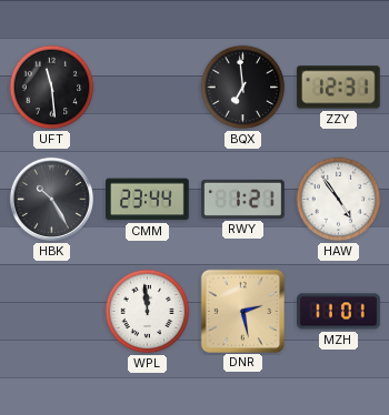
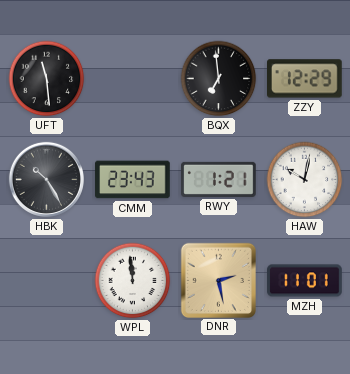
ZZY: 12:31 -> 12:29
CMM: 23:44 -> 23:43
HAW: 4:54 -> 10:02
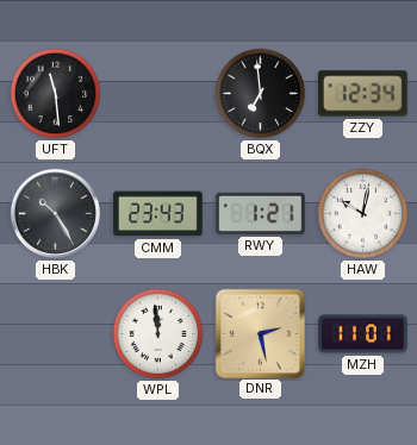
ZZY: 12:29 -> 12:34
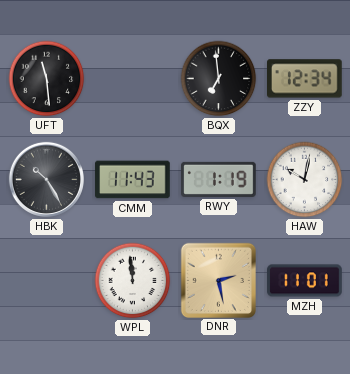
CMM: 23:43 -> 11:43
RWY: 1:21 -> 1:19
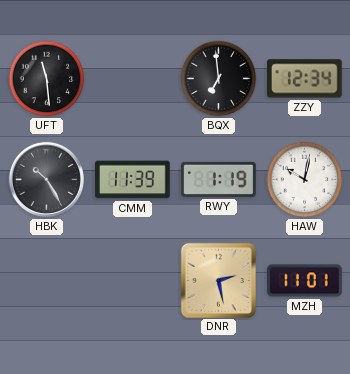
CMM: 11:43 -> 11:39
WPL: 11:59 -> none
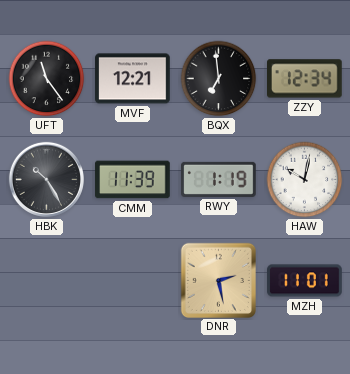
UFT: 11:29 -> 11:24
MVF: none -> 12:21
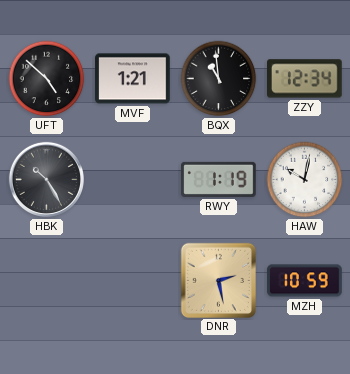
UFT: 11:24 -> 4:52
MVF: 12:21 -> 1:21
BQX: 6:59 -> 10:59
CMM: 11:39 -> none
MZH: 11:01 -> 10:59
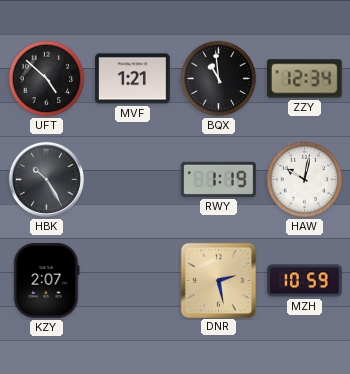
KZY: none -> 2:07
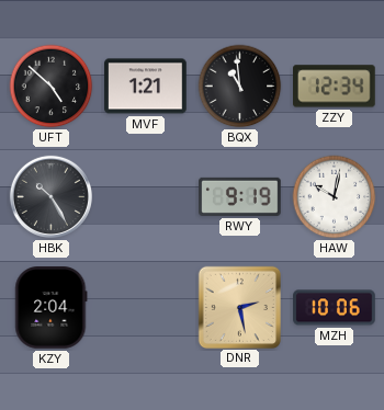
RWY: 1:19 -> 9:19
KZY: 2:07 -> 2:04
MZH: 10:59 -> 10:06
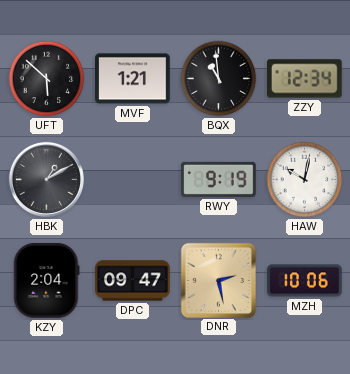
UFT: 4:52 -> 5:52
HBK: 10:25 -> 1:10
DPC: none -> 09:47
